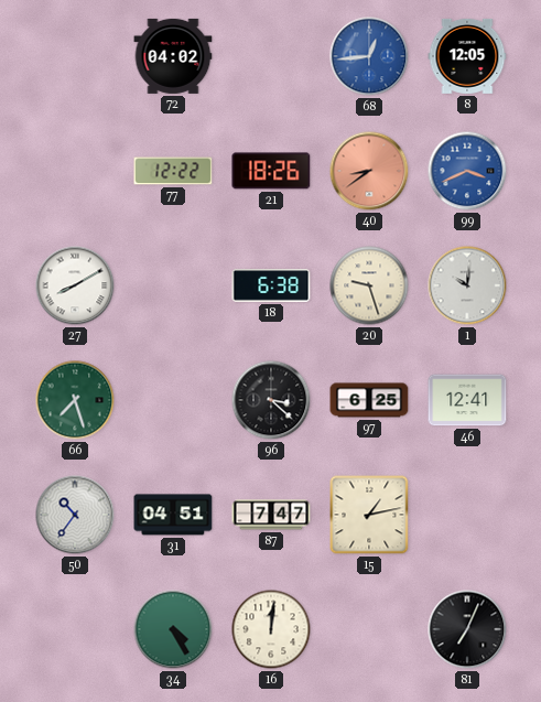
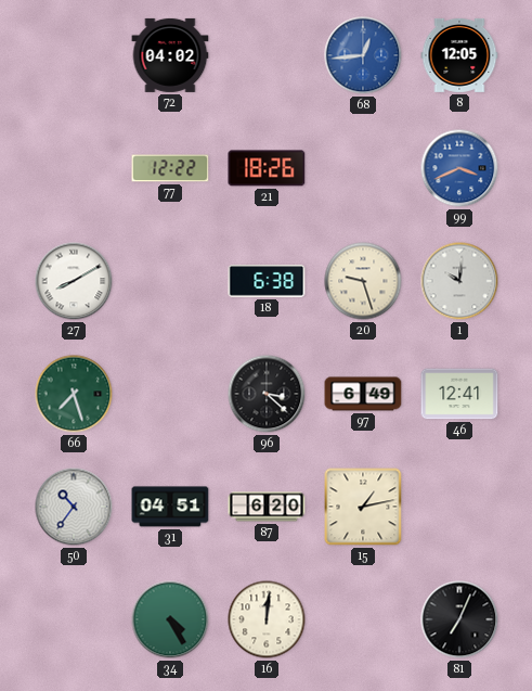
40: 8:39 -> none
97: 6:25 -> 6:49
87: 7:47 -> 6:20
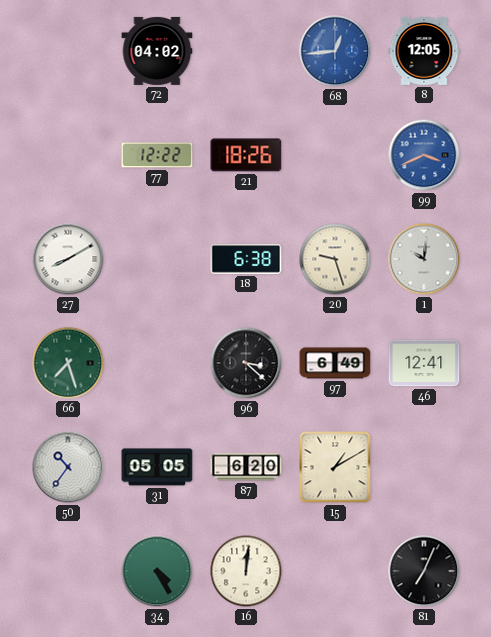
31: 04:51 -> 05:05
15: 1:13 -> 1:10
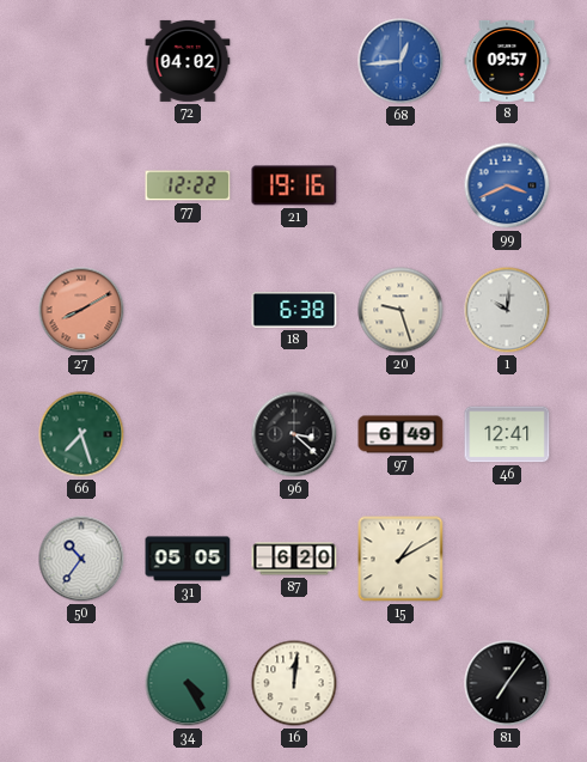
8: 12:05 -> 09:57
21: 18:26 -> 19:16
27 dial: white -> salmon
81: 7:04 -> 7:06
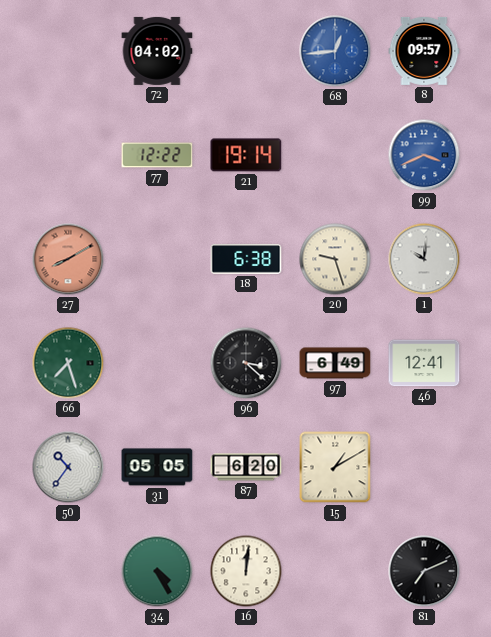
21: 19:16 -> 19:14
81: 7:06 -> 7:11
